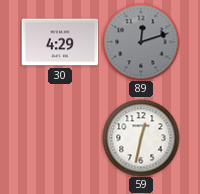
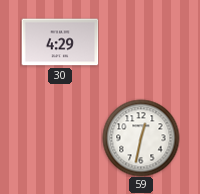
89: 12:12 -> none
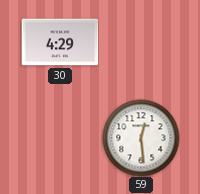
59: 12:32 -> 12:29
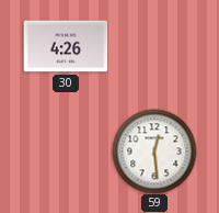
30: 4:29 -> 4:26
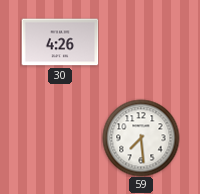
59: 12:29 -> 7:29
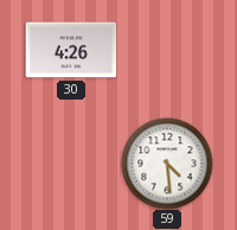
59: 7:29 -> 4:29
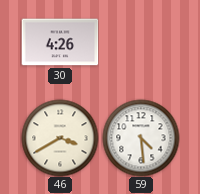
46: none -> 3:40
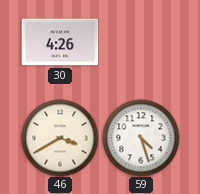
59: 4:29 -> 4:27
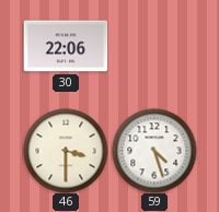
30: 4:26 -> 22:06
46: 3:40 -> 3:30
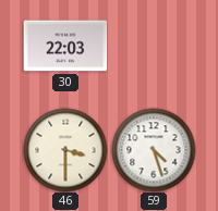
30: 22:06 -> 22:03
